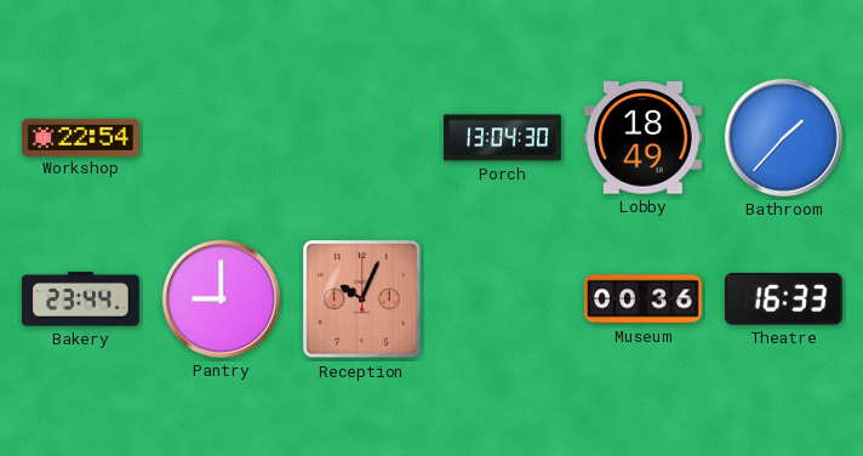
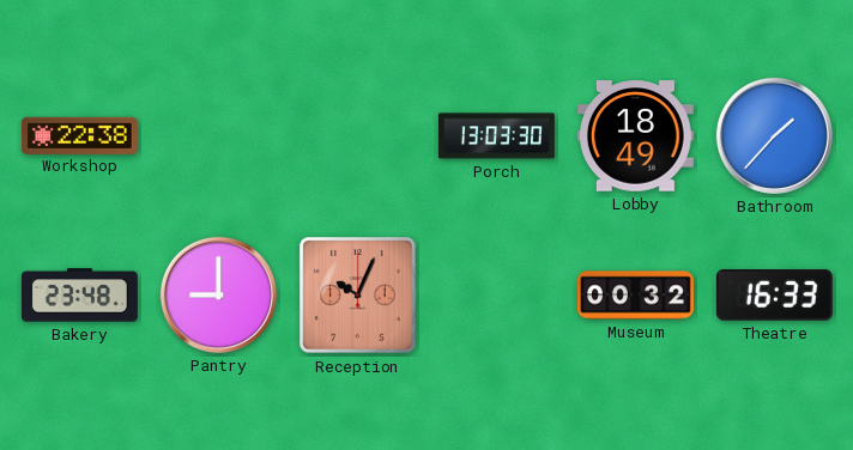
Workshop: 22:54 -> 22:38
Porch: 13:04 -> 13:03
Bakery: 23:44 -> 23:48
Museum: 00:36 -> 00:32
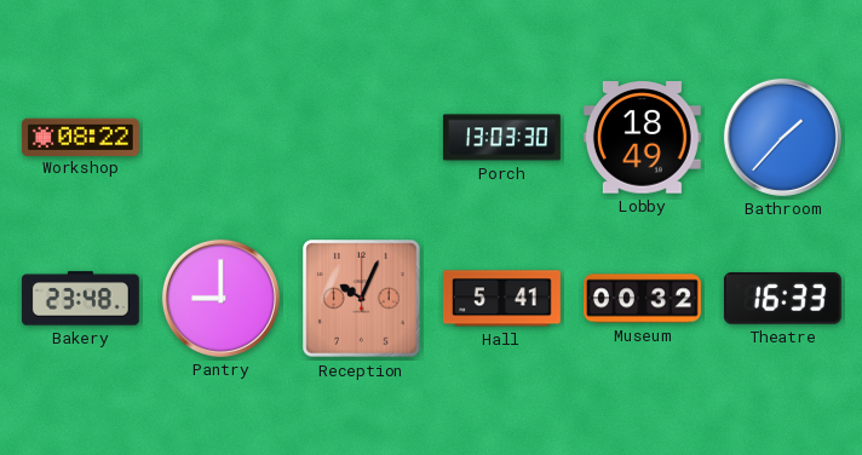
Workshop: 22:38 -> 08:22
Hall: none -> 5:41
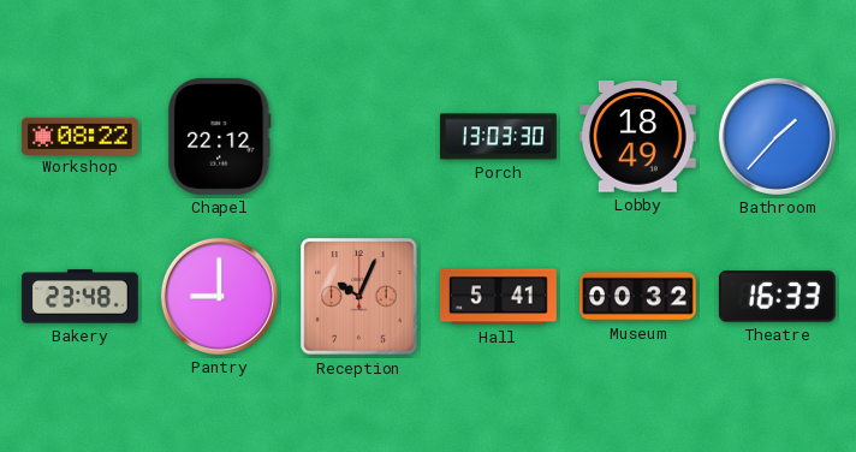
Chapel: none -> 22:12
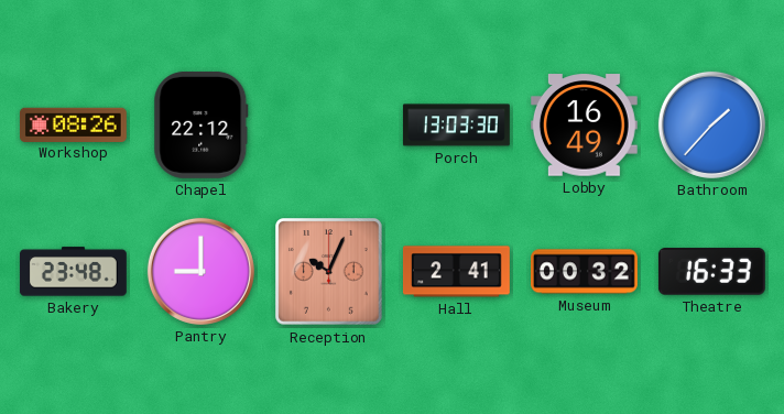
Workshop: 08:22 -> 08:26
Lobby: 18:49 -> 16:49
Hall: 5:41 -> 2:41
